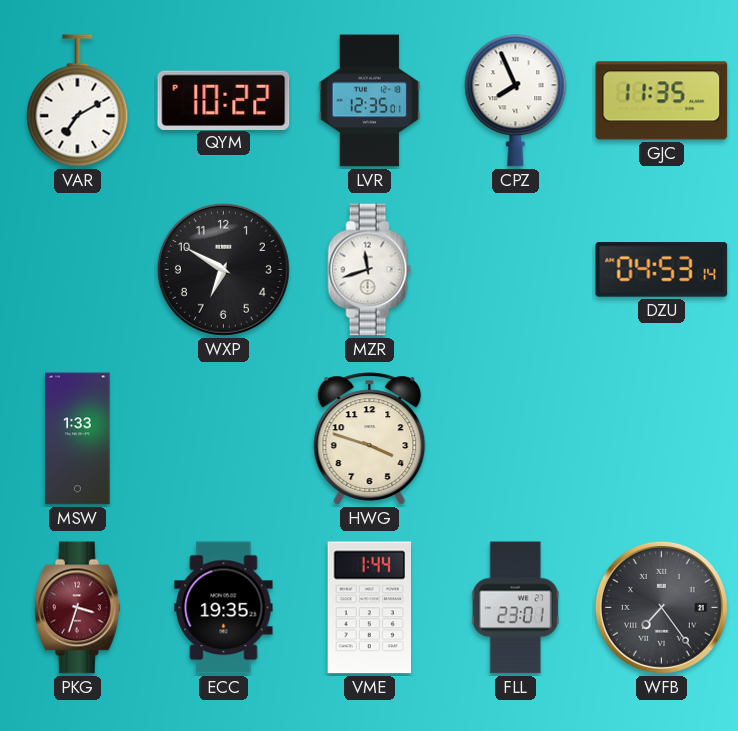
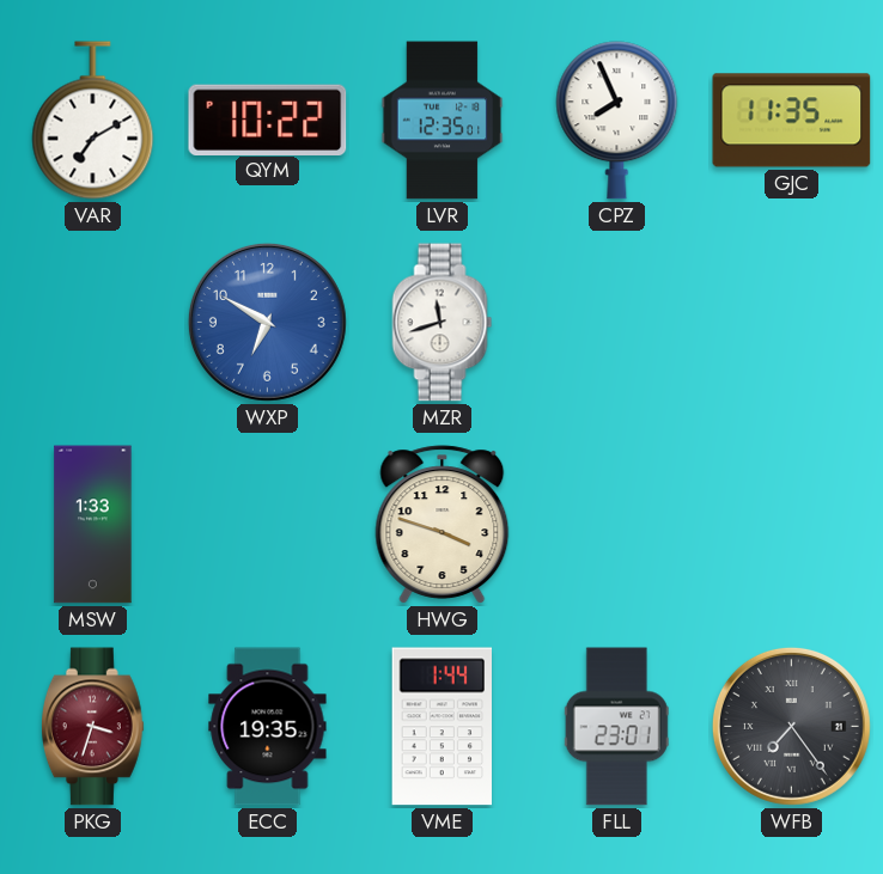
WXP dial: black -> blue
DZU: 04:53 -> none
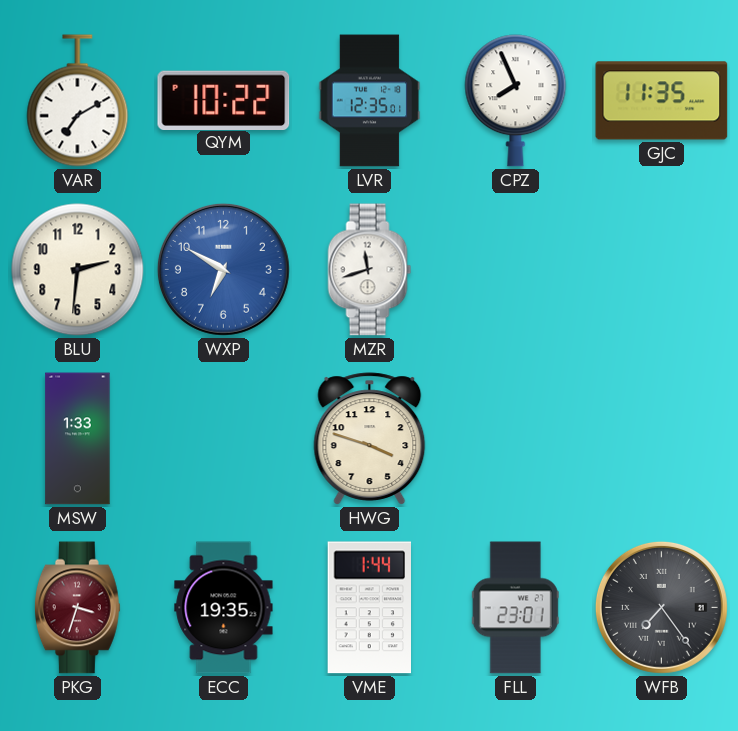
BLU: none -> 2:31
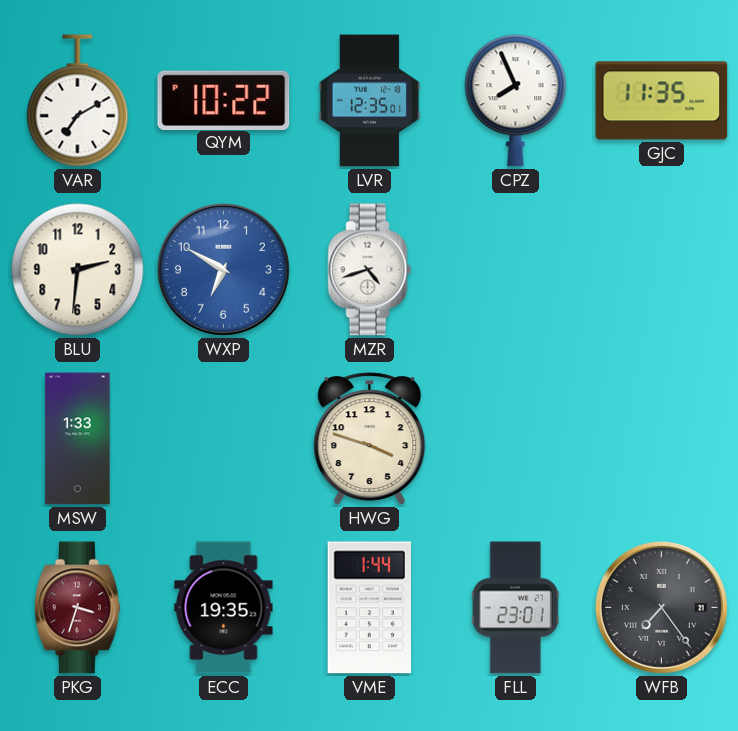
MZR: 11:42 -> 4:42
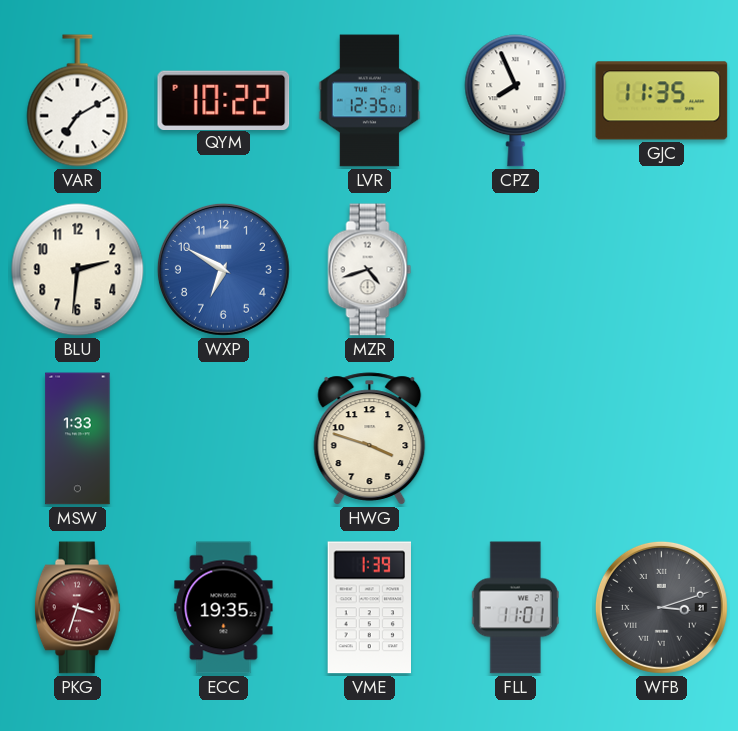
VME: 1:44 -> 1:39
FLL: 23:01 -> 11:01
WFB: 7:24 -> 3:12
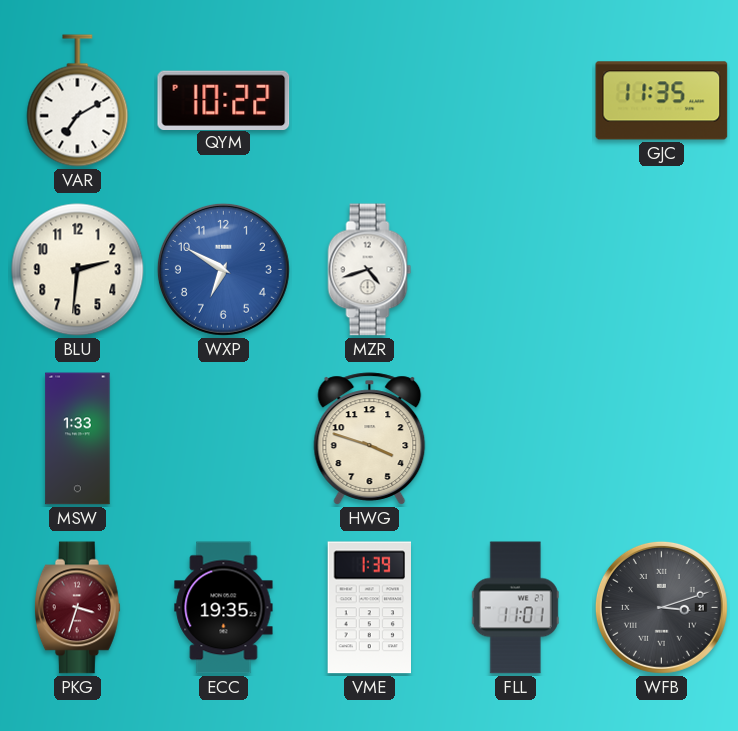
LVR: 12:35 -> none
CPZ: 7:56 -> none
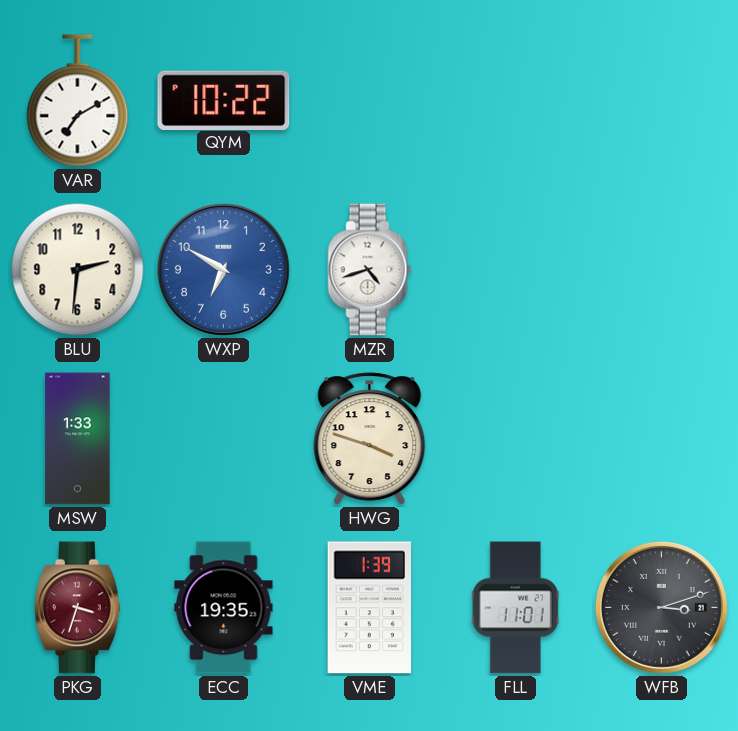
GJC: 11:35 -> none
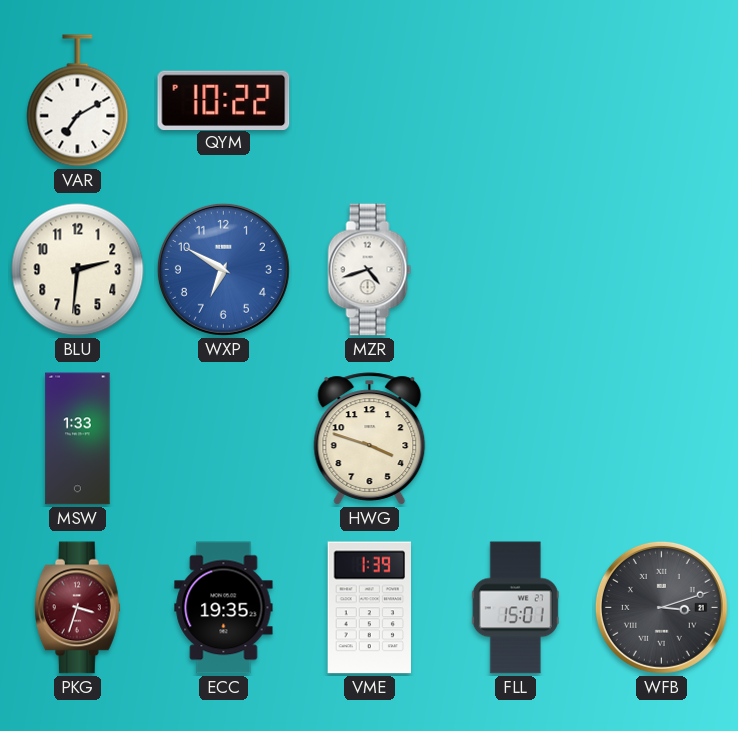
FLL: 11:01 -> 15:01
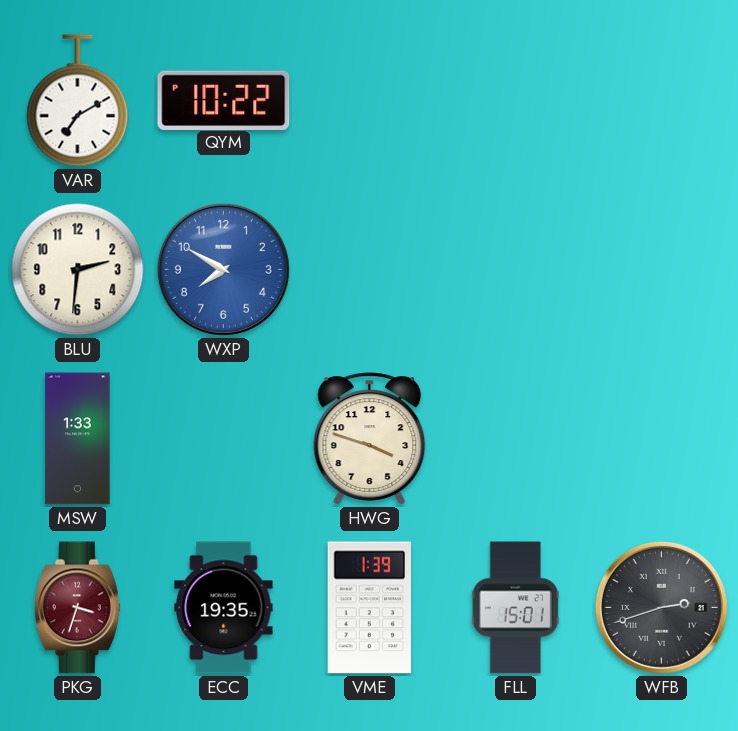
WXP: 6:50 -> 7:50
MZR: 4:42 -> none
WFB: 3:12 -> 2:42
